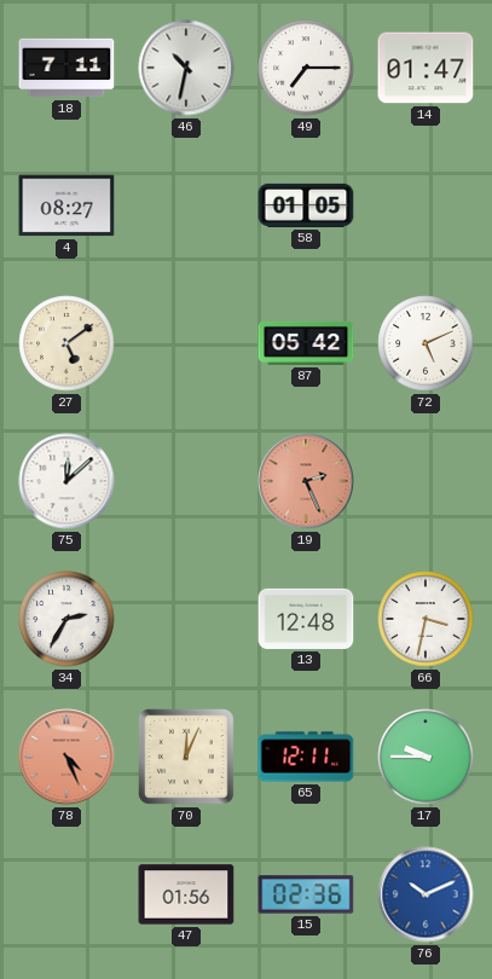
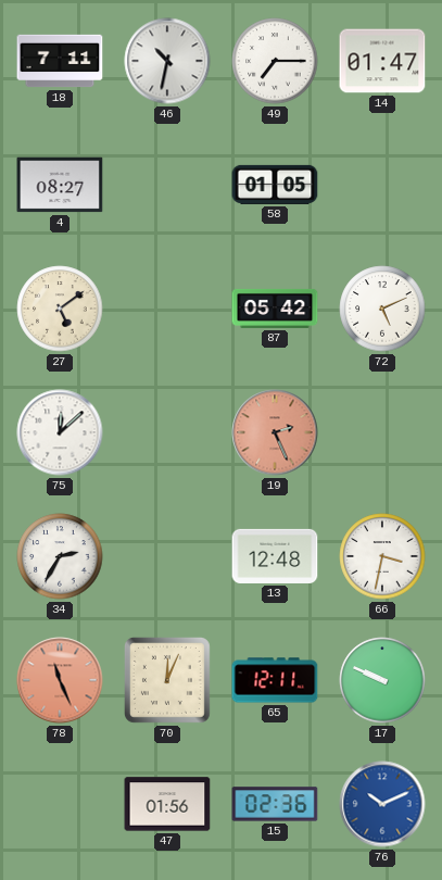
78: 4:26 -> 11:26
17: 9:45 -> 9:49
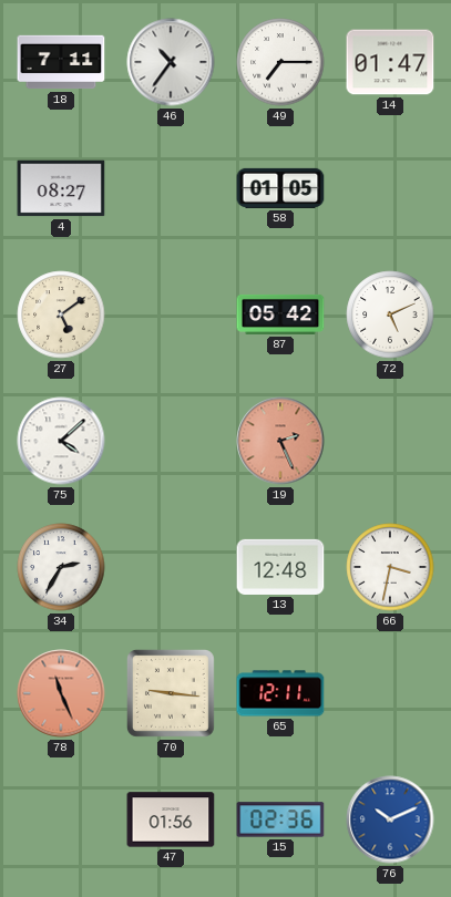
46: 10:32 -> 10:36
75: 12:08 -> 4:08
70: 12:04 -> 9:16
17: 9:49 -> none
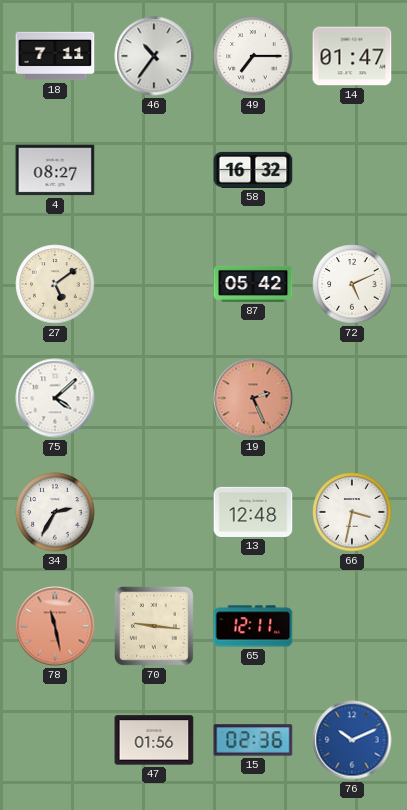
58: 01:05 -> 16:32
78: 11:26 -> 11:28
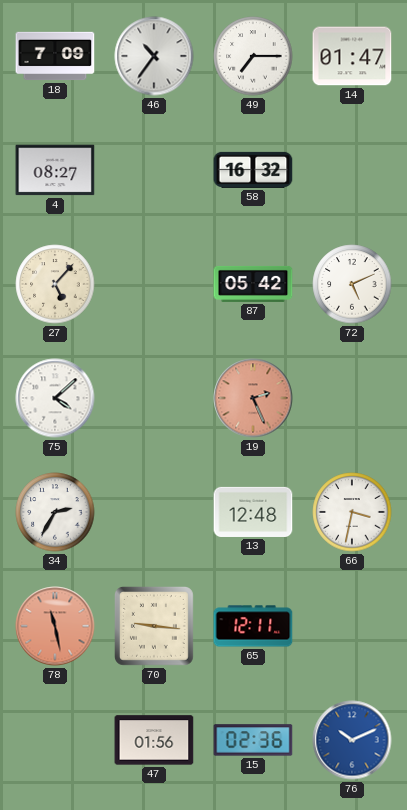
18: 7:11 -> 7:09
27: 5:09 -> 5:07
